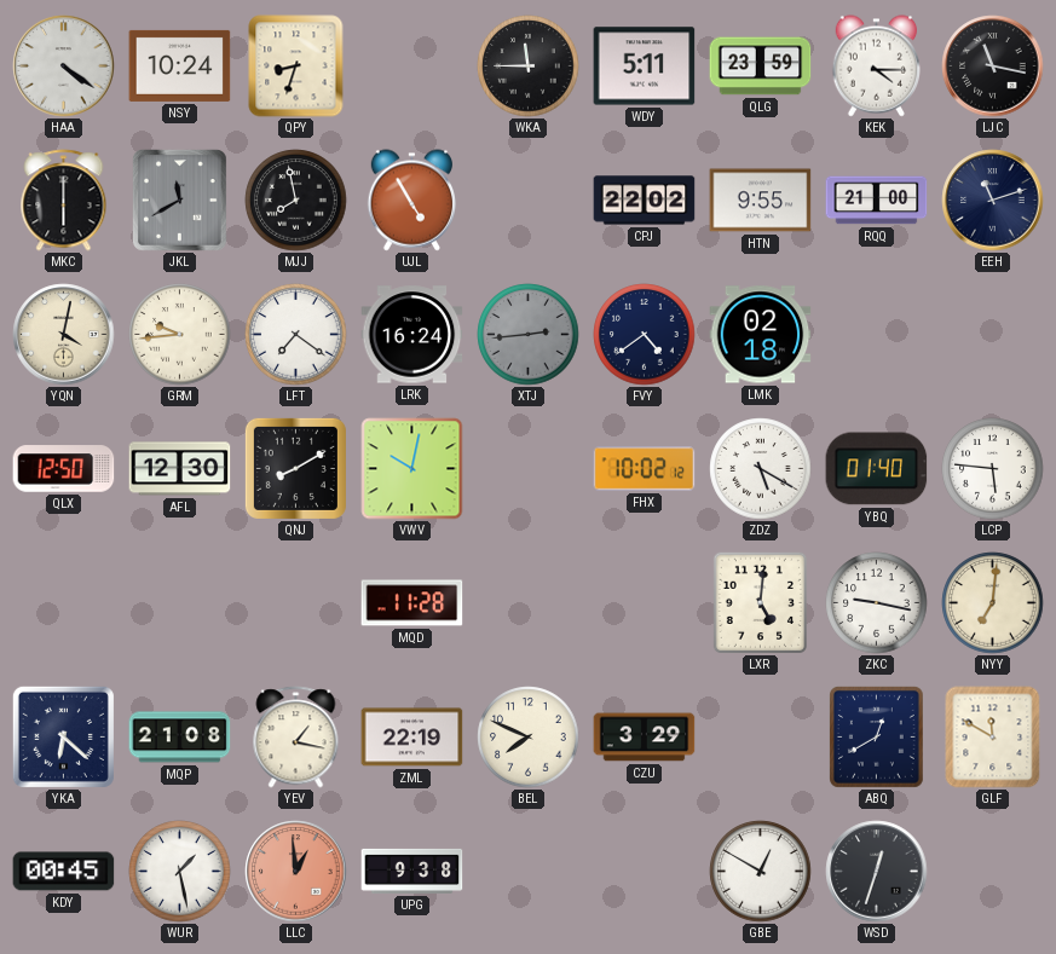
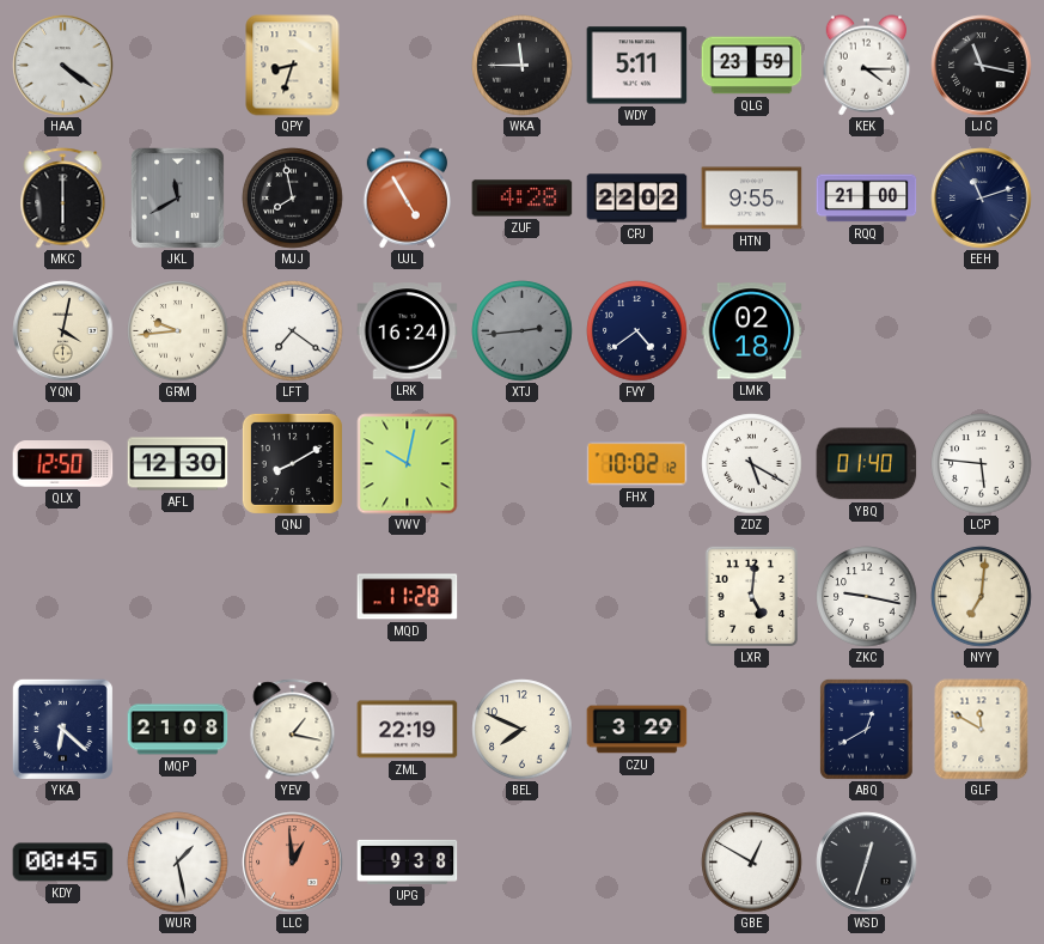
NSY: 10:24 -> none
ZUF: none -> 4:28
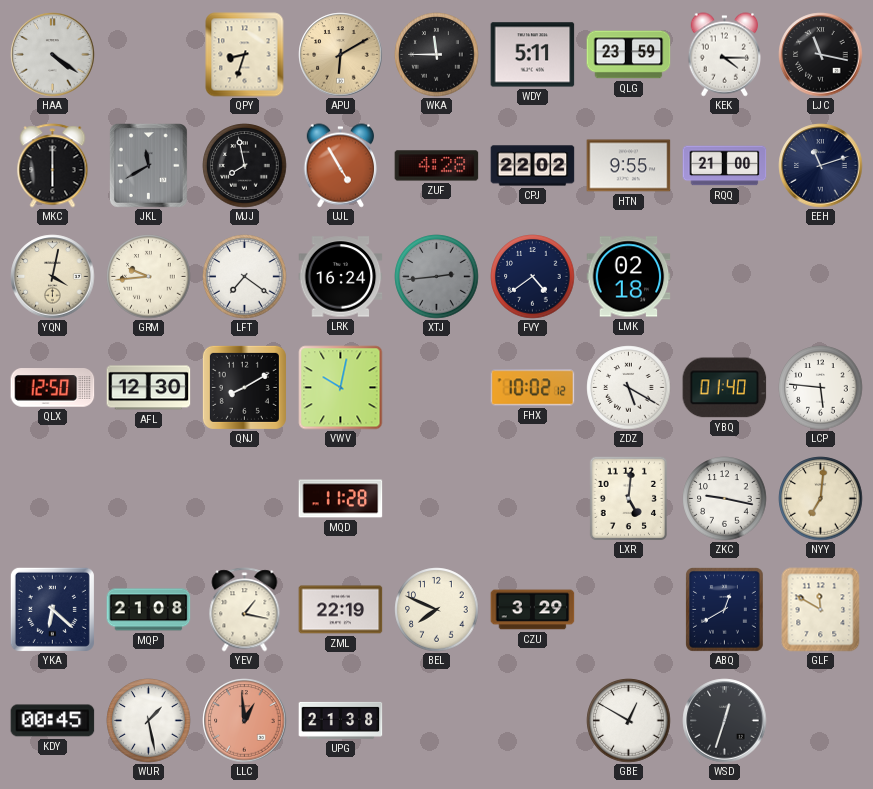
APU: none -> 6:10
UPG: 9:38 -> 21:38
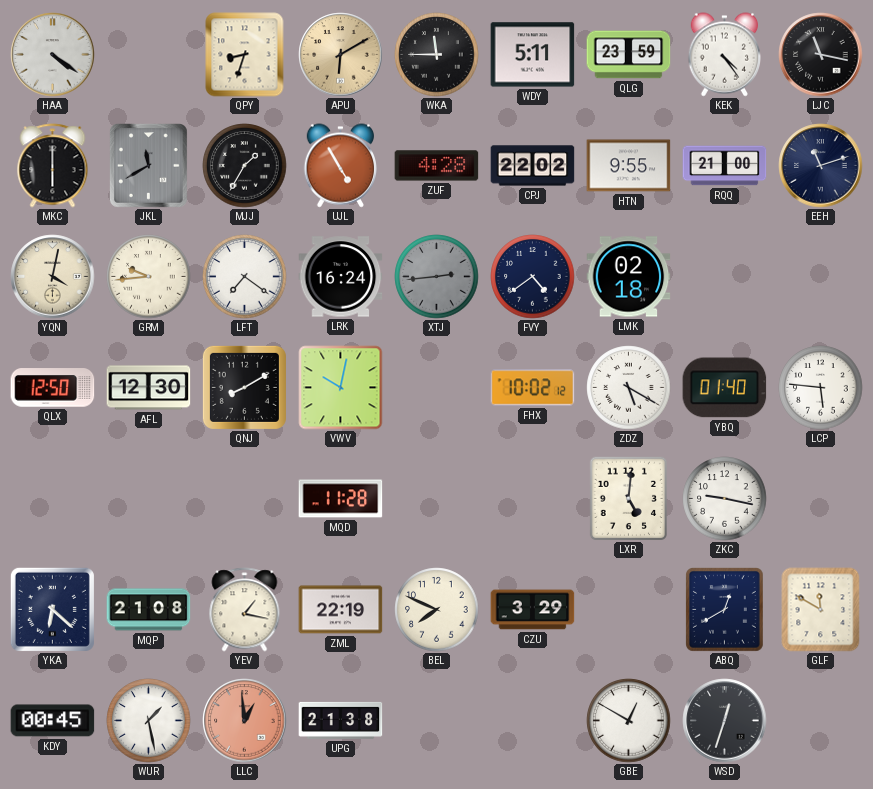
KEK: 4:15 -> 4:24
MJJ: 7:58 -> 1:35
NYY: 7:01 -> none
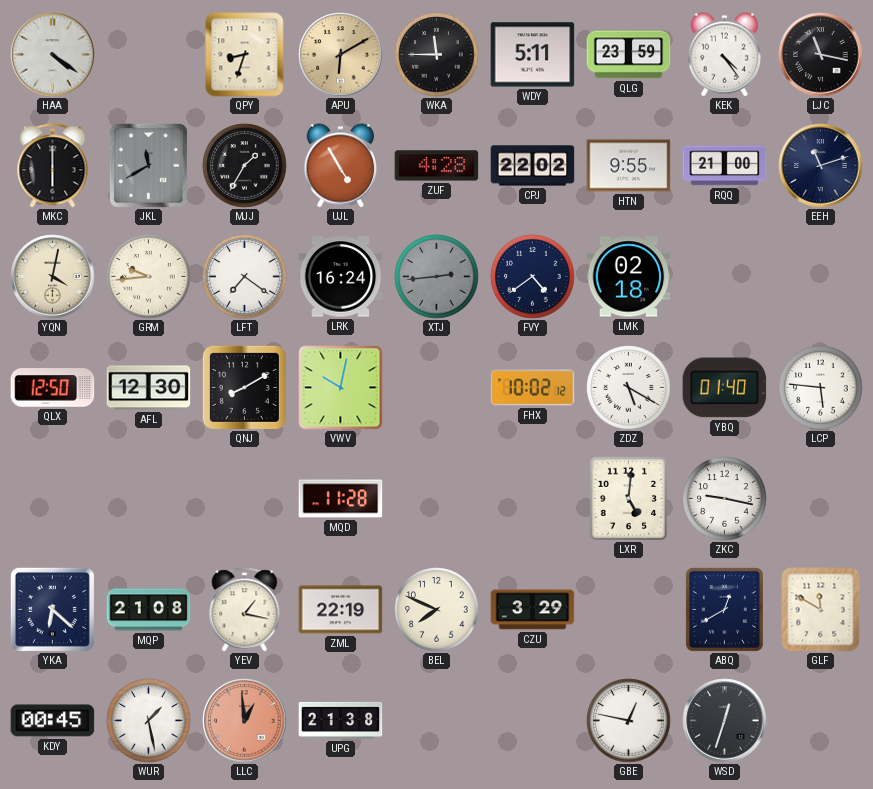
GBE: 12:50 -> 12:47
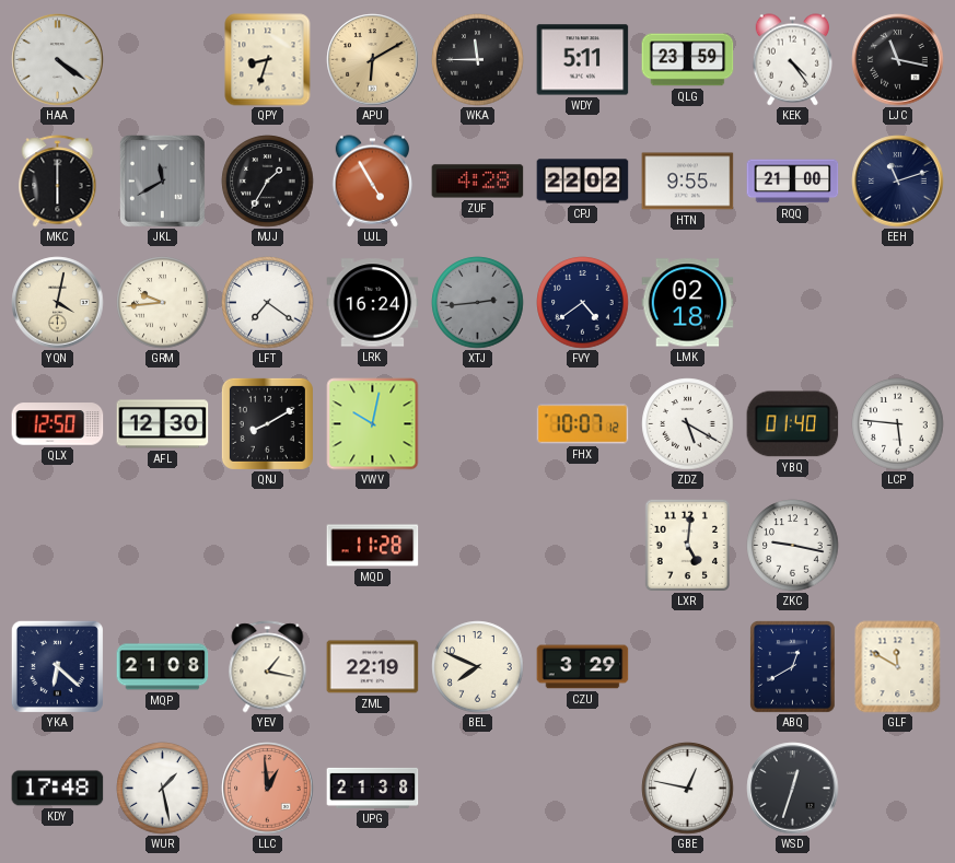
FHX: 10:02 -> 10:07
KDY: 00:45 -> 17:48
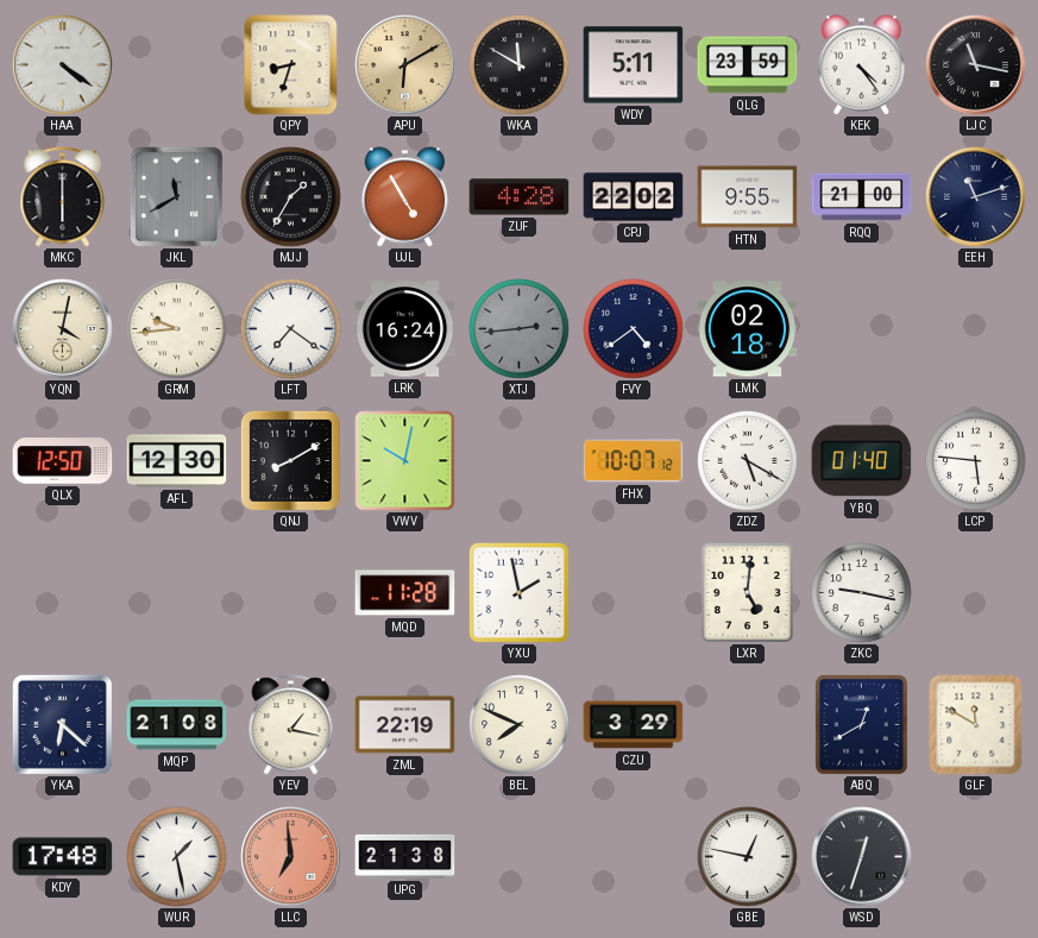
WKA: 11:45 -> 11:50
YXU: none -> 1:58
LLC: 12:59 -> 6:59
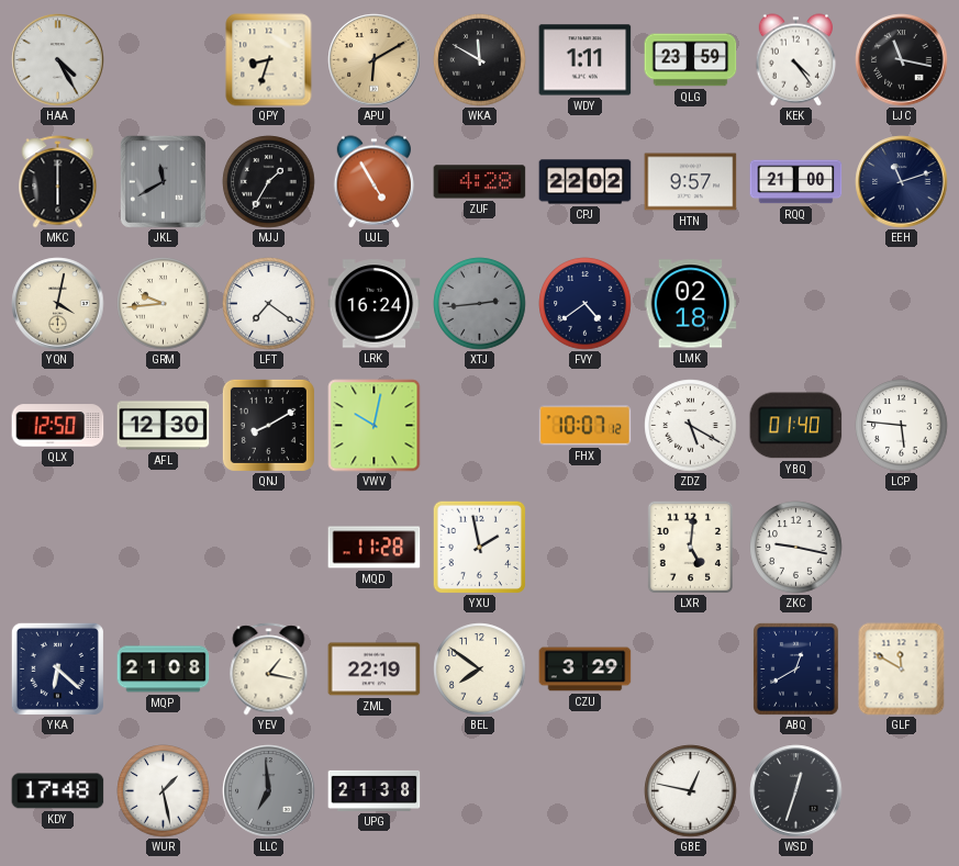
HAA: 4:21 -> 4:25
WDY: 5:11 -> 1:11
HTN: 9:55 -> 9:57
BEL: 7:49 -> 7:51
LLC dial: salmon -> grey
